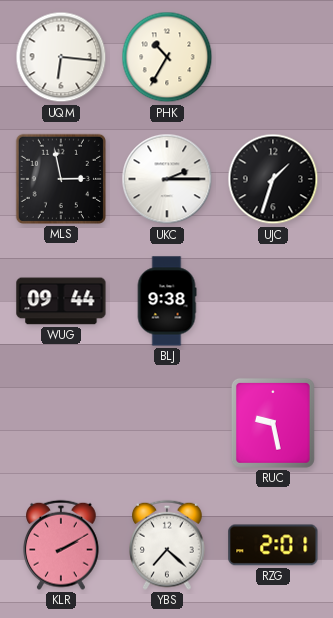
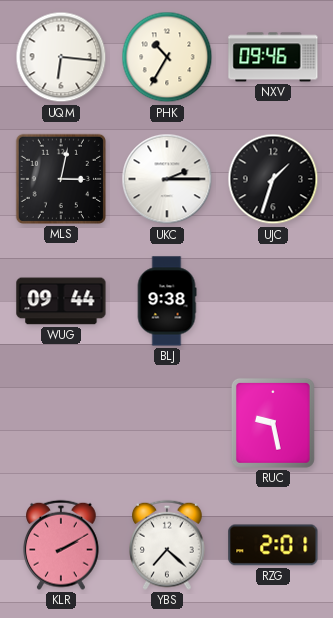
NXV: none -> 09:46
MLS: 2:58 -> 3:02
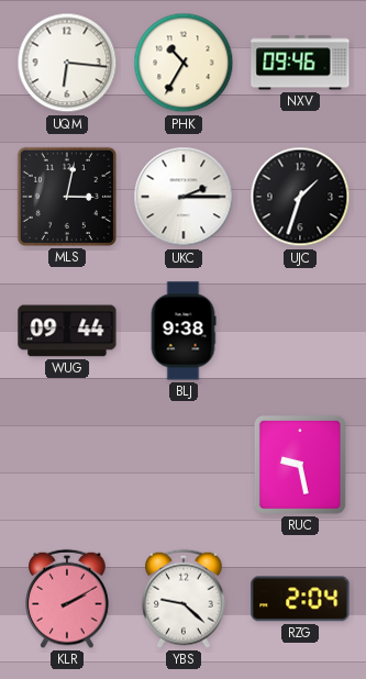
YBS: 7:22 -> 9:22
RZG: 2:01 -> 2:04
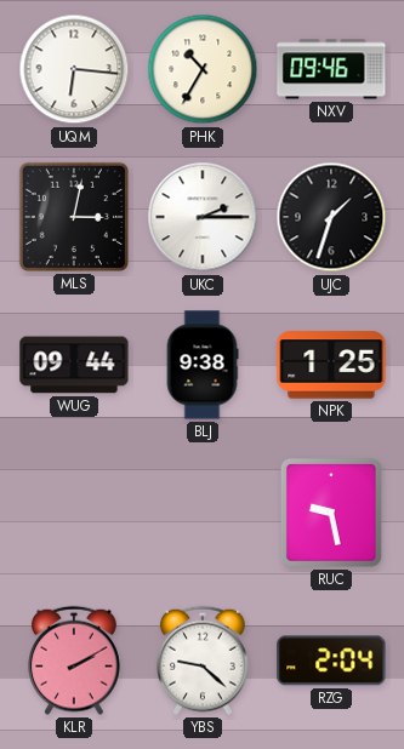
NPK: none -> 1:25
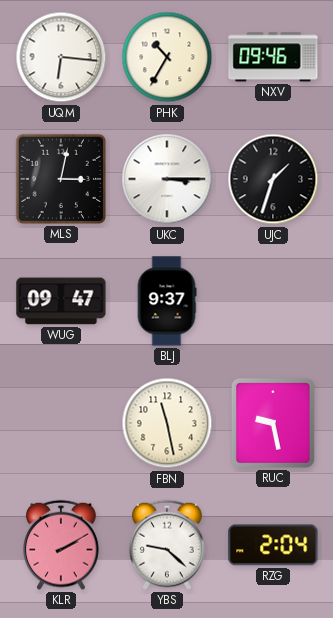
UKC: 2:15 -> 3:15
WUG: 09:44 -> 09:47
BLJ: 9:38 -> 9:37
NPK: 1:25 -> none
FBN: none -> 11:28
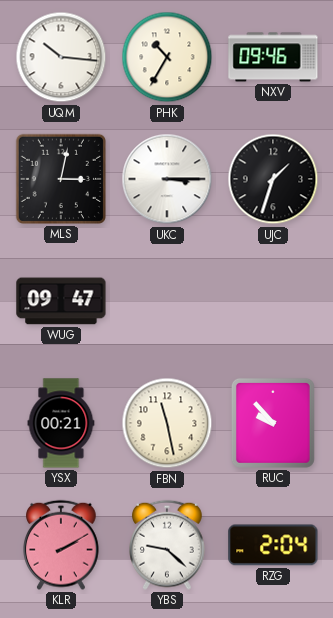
UQM: 6:16 -> 10:16
BLJ: 9:37 -> none
YSX: none -> 00:21
RUC: 9:28 -> 9:53
